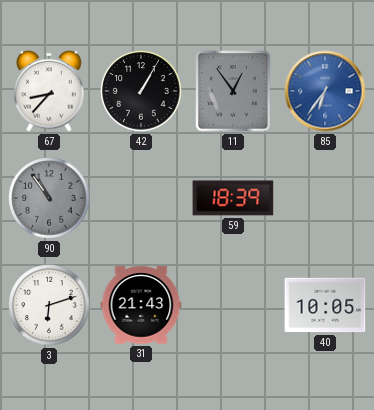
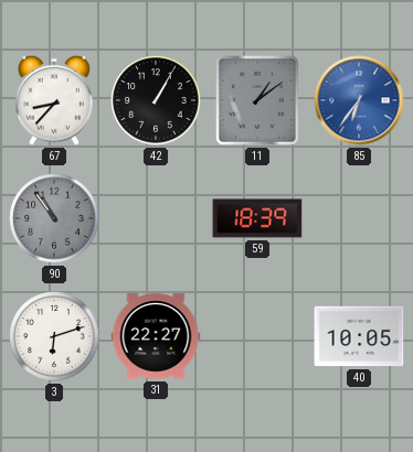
11: 12:54 -> 1:09
31: 21:43 -> 22:27
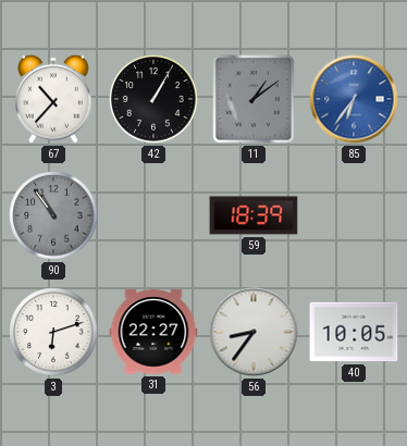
67: 8:37 -> 10:37
56: none -> 8:36
